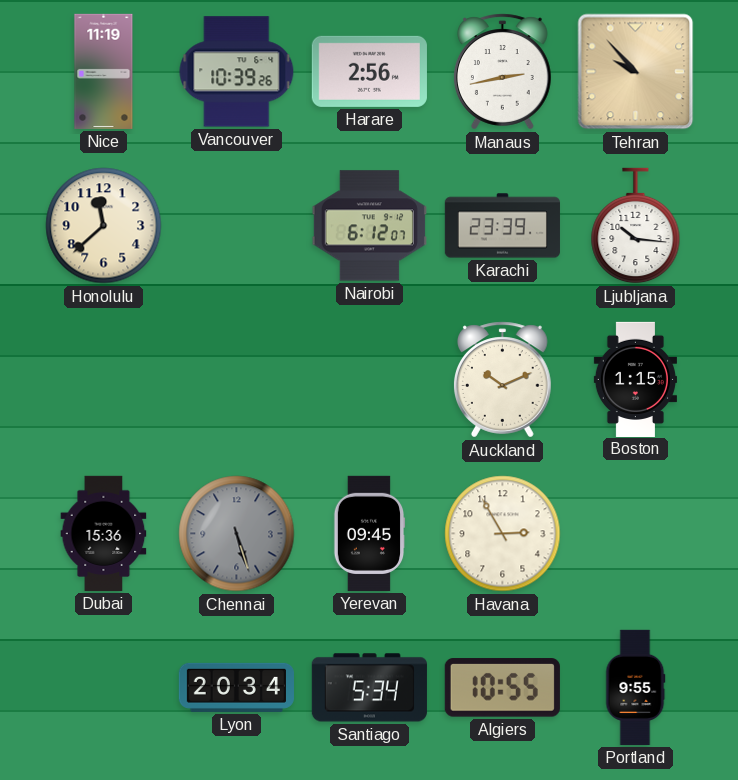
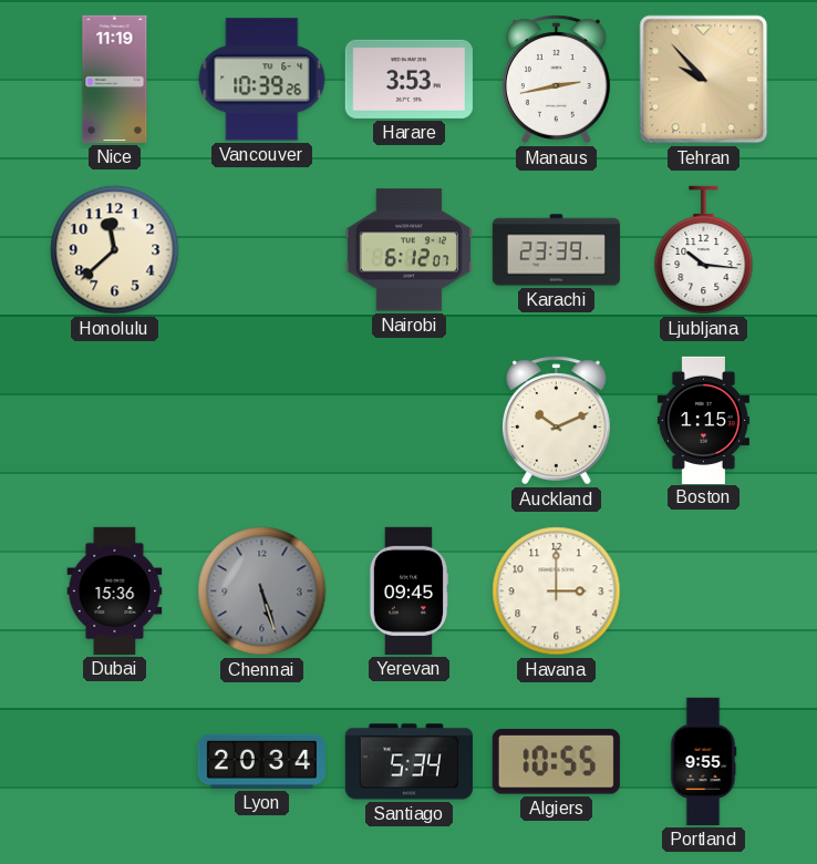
Harare: 2:56 -> 3:53
Havana: 2:55 -> 3:00
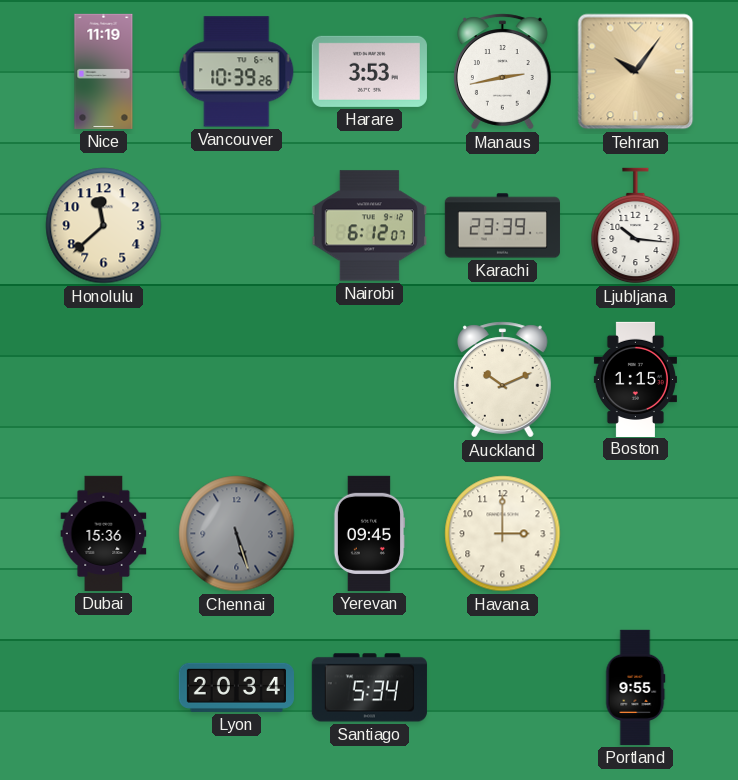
Tehran: 9:53 -> 10:06
Algiers: 10:55 -> none
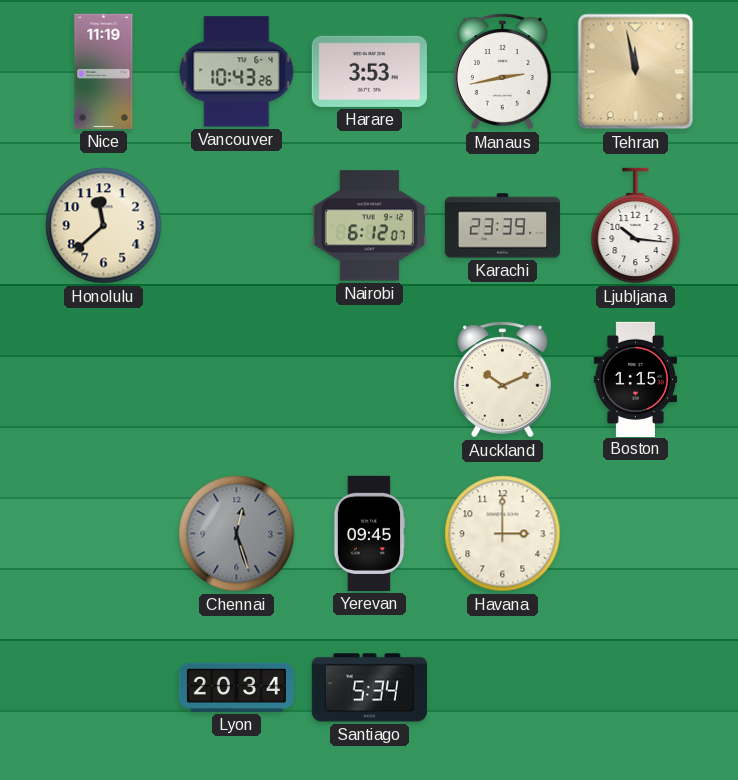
Vancouver: 10:39 -> 10:43
Tehran: 10:06 -> 11:58
Dubai: 15:36 -> none
Chennai: 5:27 -> 12:27
Portland: 9:55 -> none
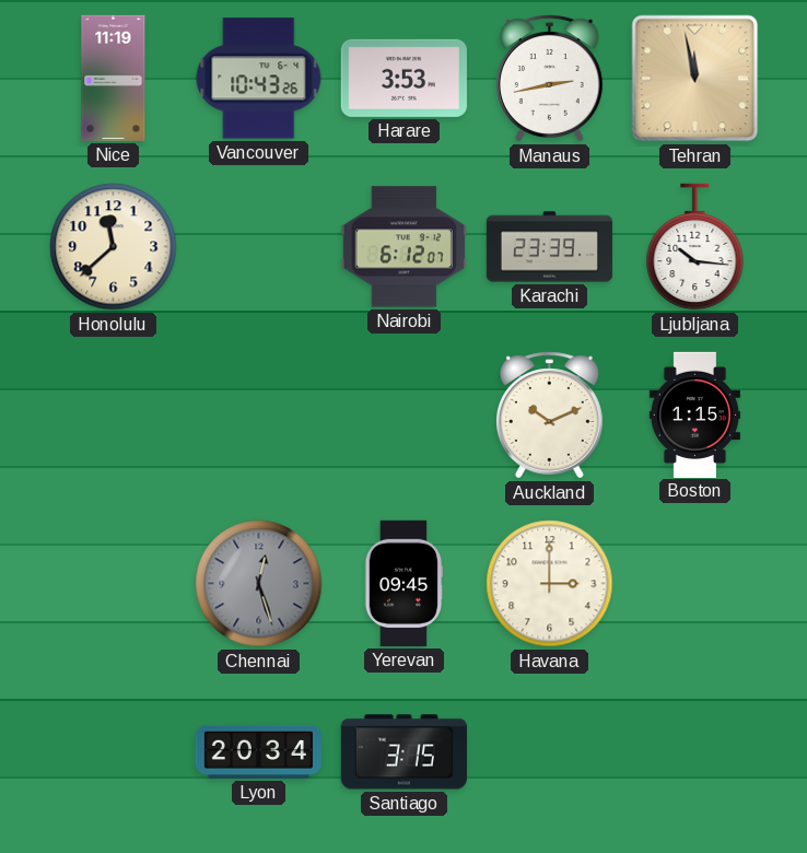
Santiago: 5:34 -> 3:15
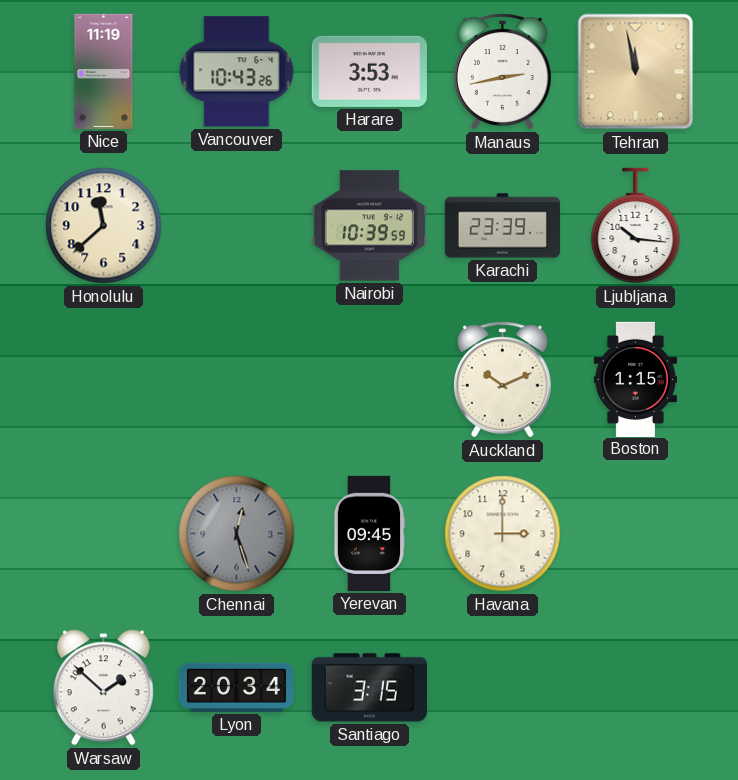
Nairobi: 6:12 -> 10:39
Warsaw: none -> 1:52
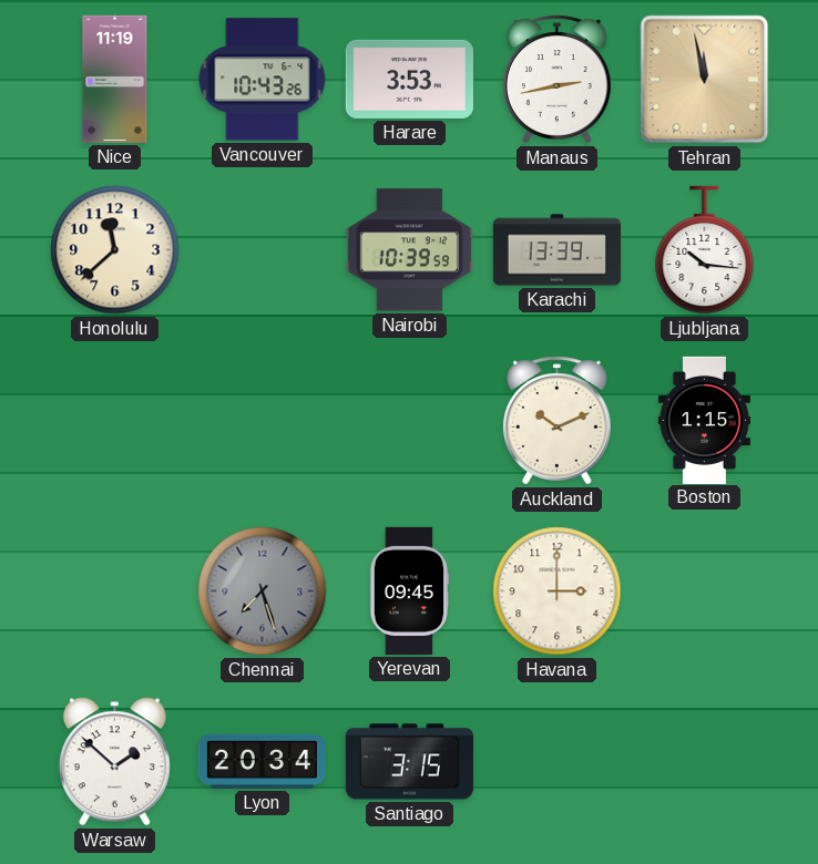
Karachi: 23:39 -> 13:39
Chennai: 12:27 -> 7:27
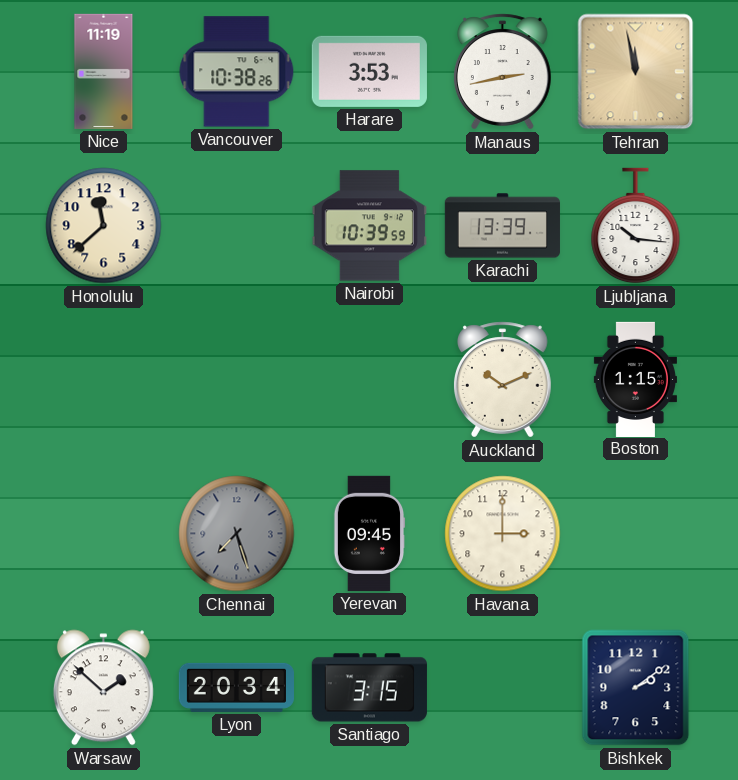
Vancouver: 10:43 -> 10:38
Bishkek: none -> 2:09
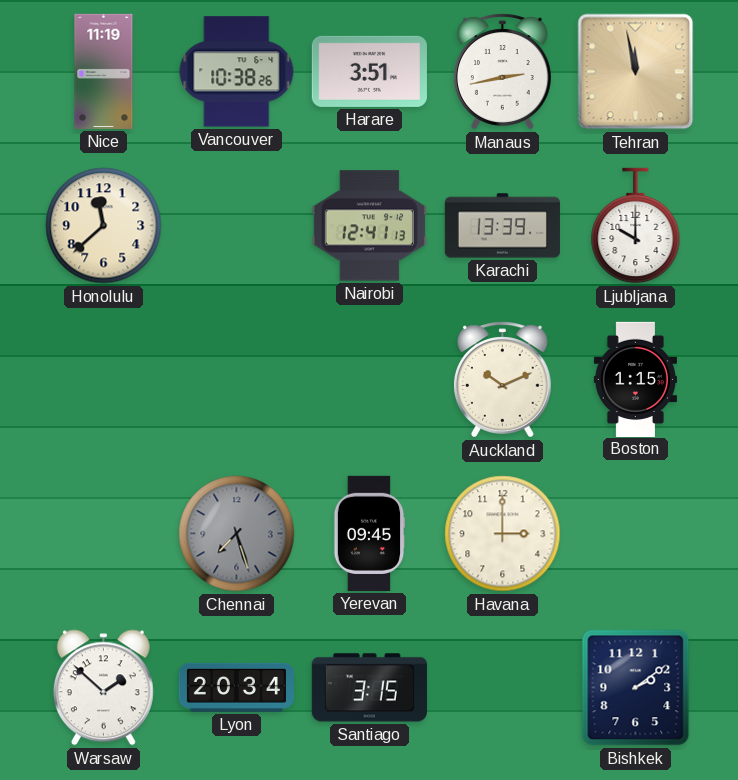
Harare: 3:53 -> 3:51
Nairobi: 10:39 -> 12:41
Ljubljana: 10:16 -> 10:00
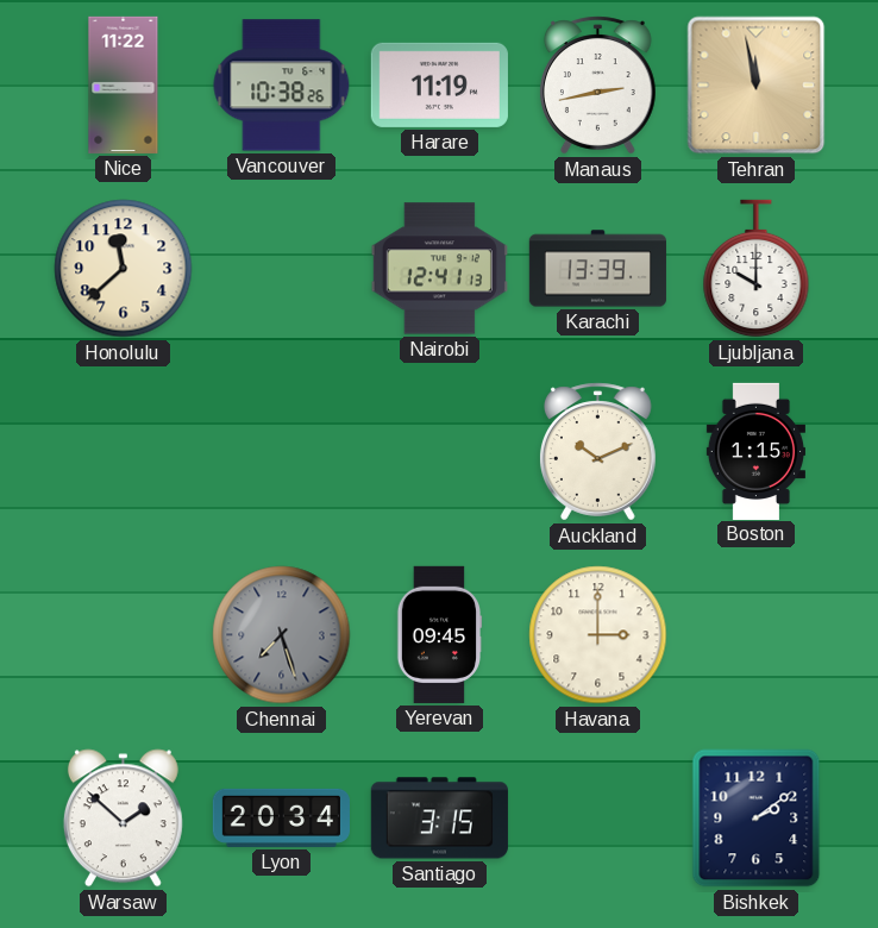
Nice: 11:19 -> 11:22
Harare: 3:51 -> 11:19
